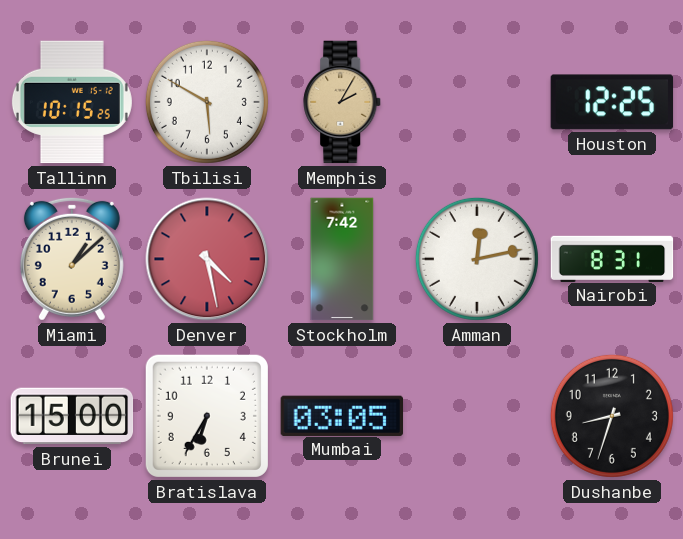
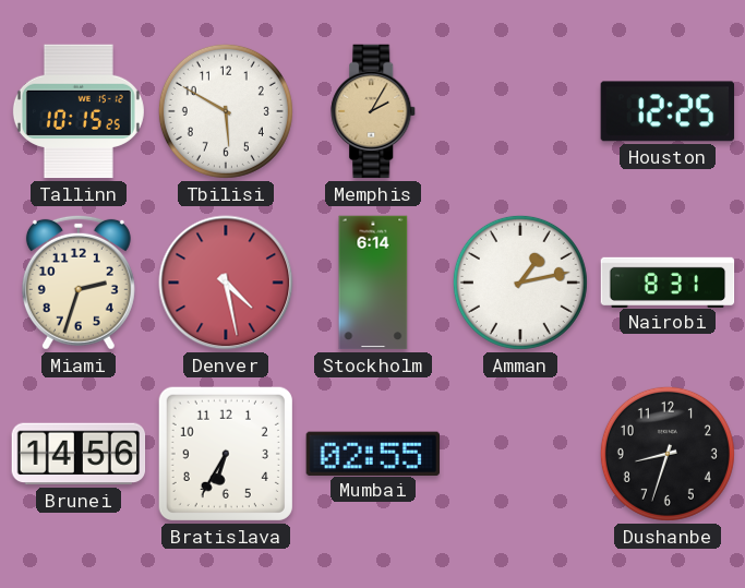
Miami: 1:08 -> 2:33
Stockholm: 7:42 -> 6:14
Amman: 12:13 -> 1:13
Brunei: 15:00 -> 14:56
Mumbai: 03:05 -> 02:55
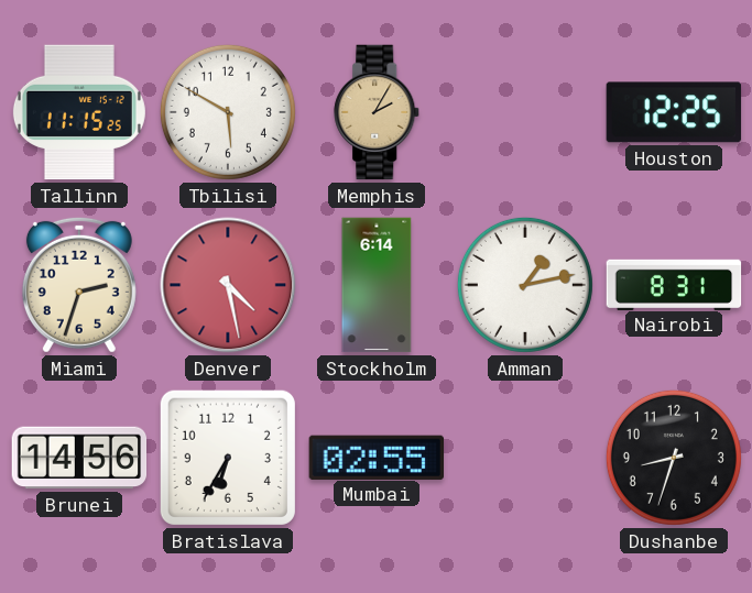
Tallinn: 10:15 -> 11:15
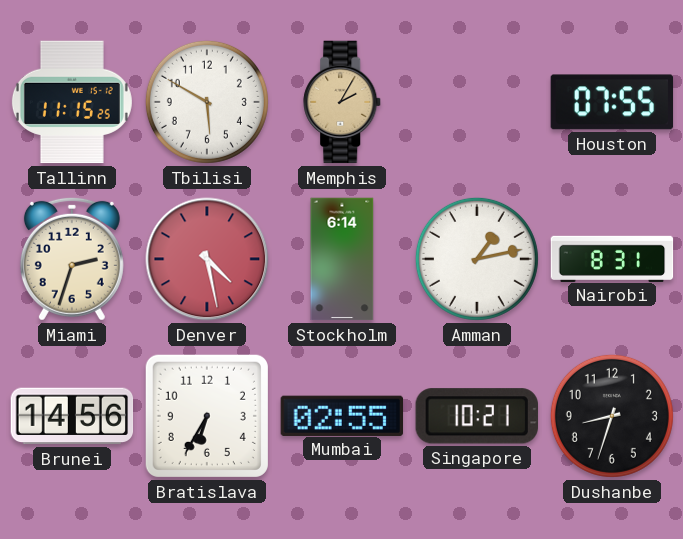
Houston: 12:25 -> 07:55
Singapore: none -> 10:21
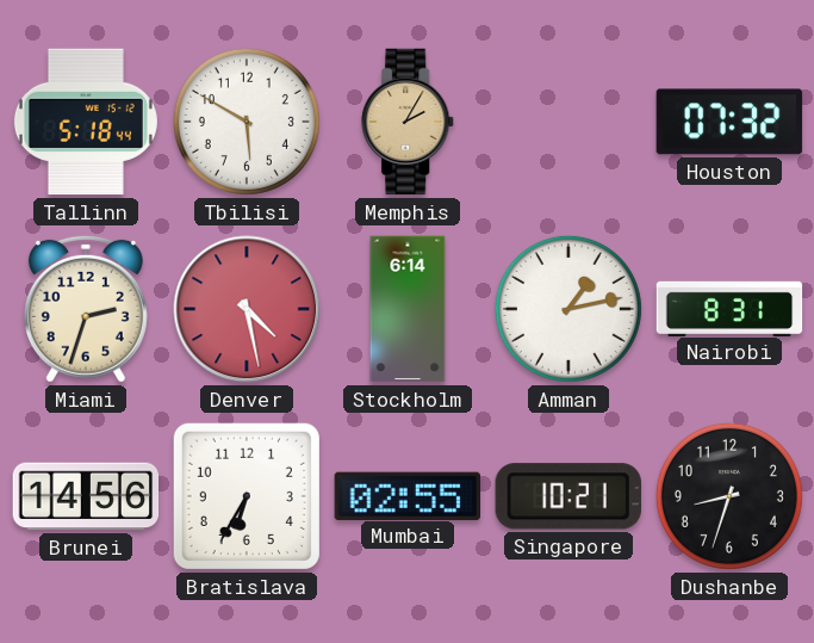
Tallinn: 11:15 -> 5:18
Houston: 07:55 -> 07:32
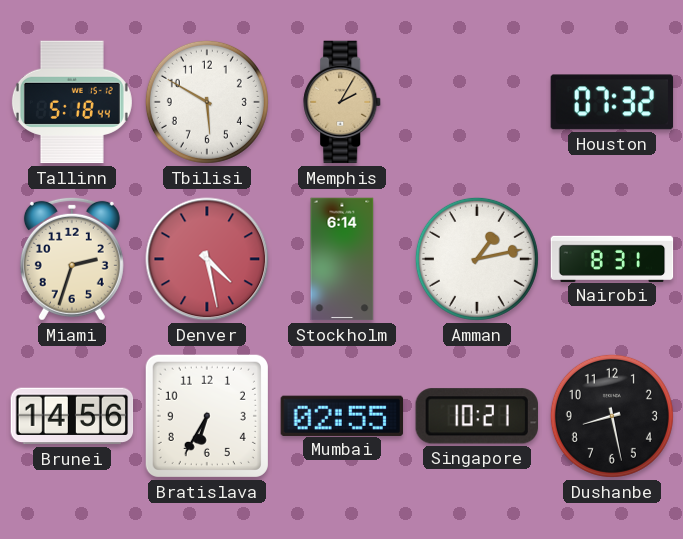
Dushanbe: 8:33 -> 8:28
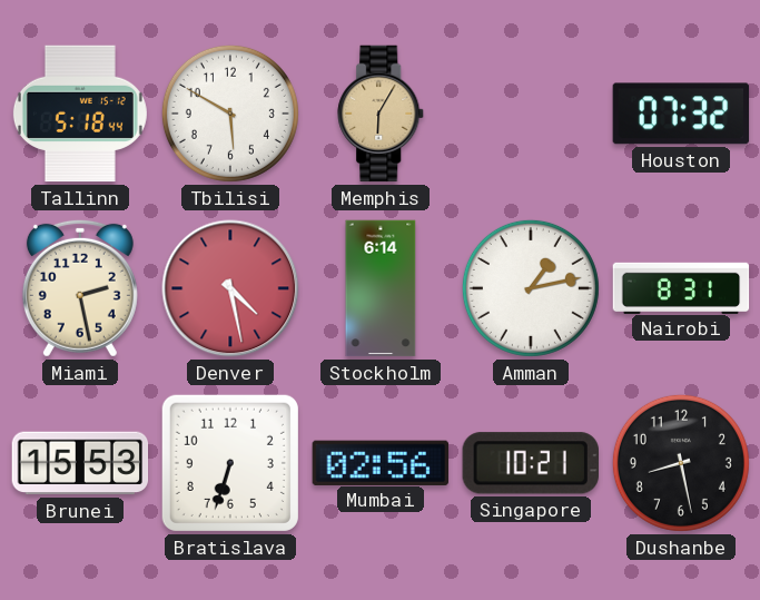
Memphis: 2:05 -> 6:05
Miami: 2:33 -> 2:28
Brunei: 14:56 -> 15:53
Bratislava: 6:35 -> 6:33
Mumbai: 02:55 -> 02:56
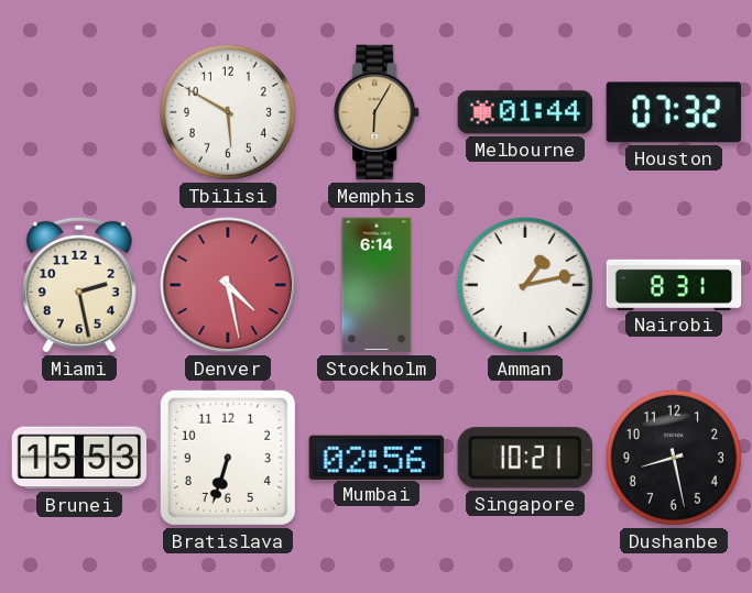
Tallinn: 5:18 -> none
Melbourne: none -> 01:44
